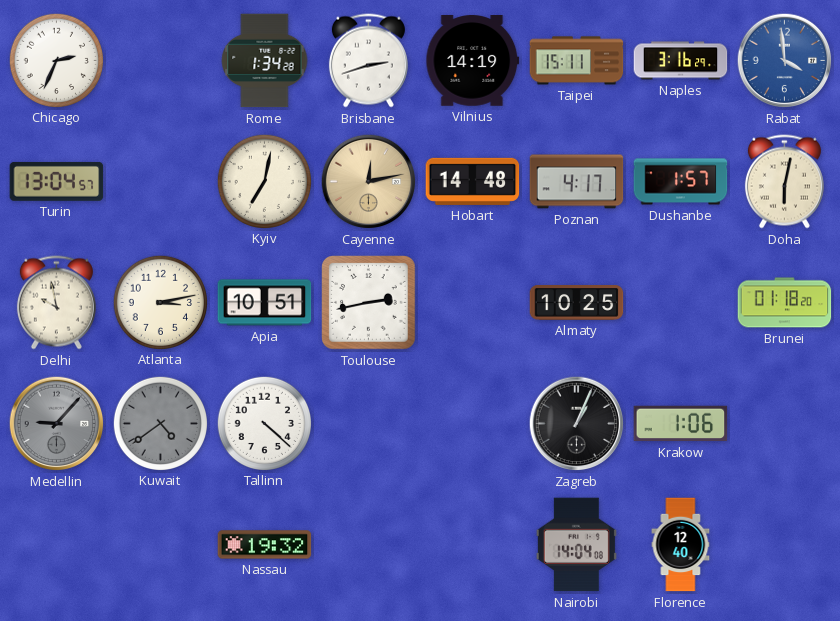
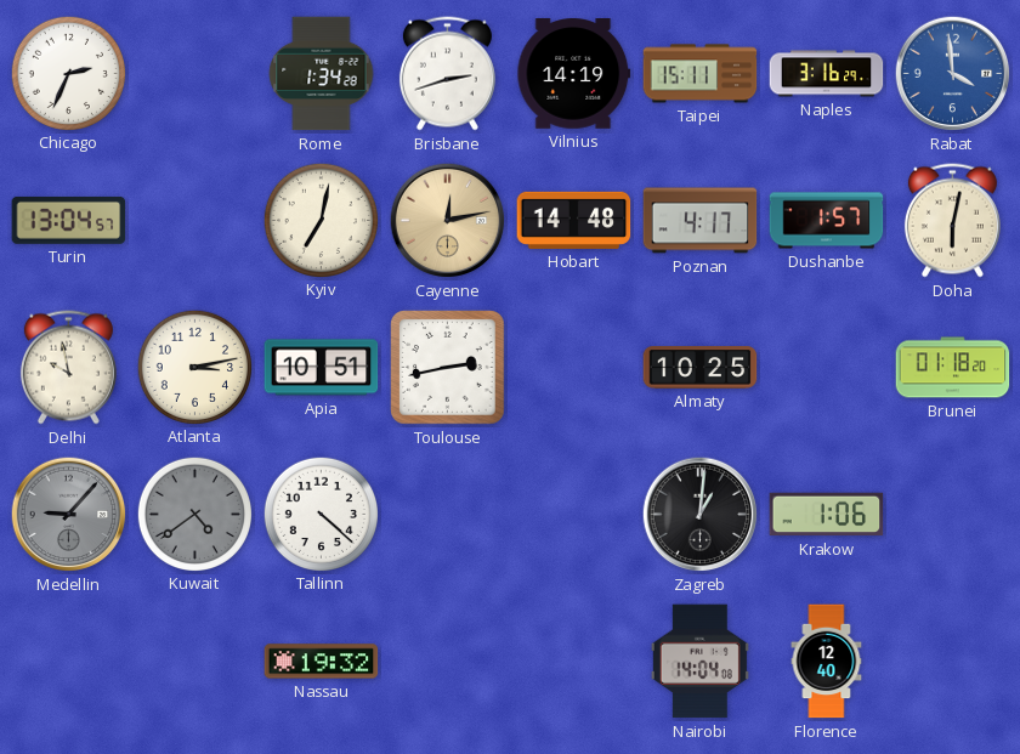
Zagreb: 1:04 -> 1:01
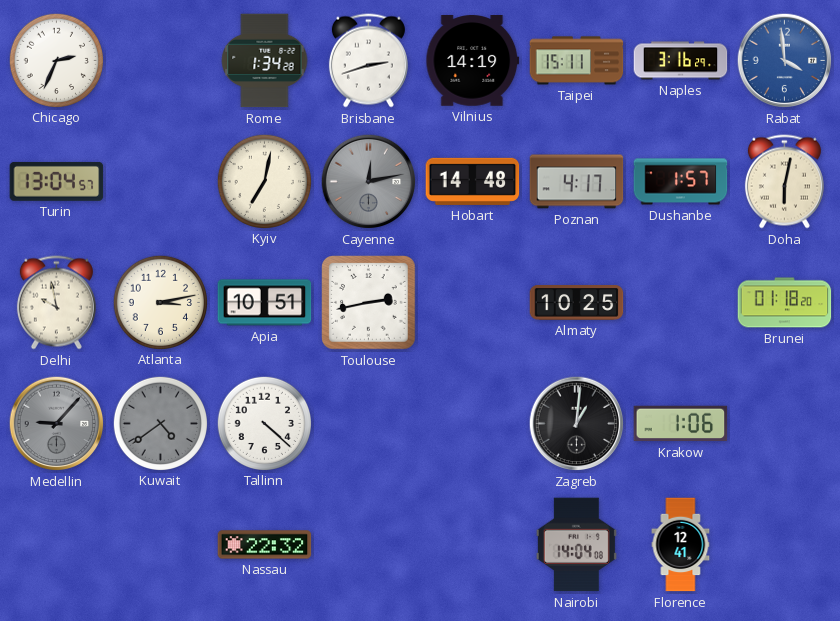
Cayenne dial: champagne -> grey
Nassau: 19:32 -> 22:32
Florence: 12:40 -> 12:41
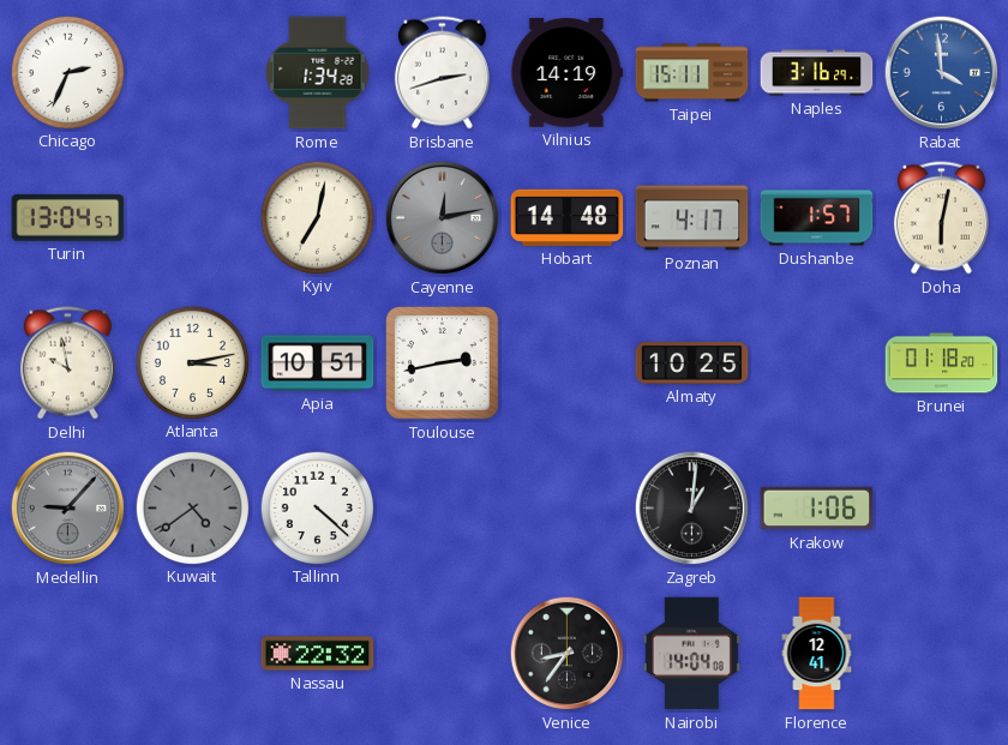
Venice: none -> 8:36
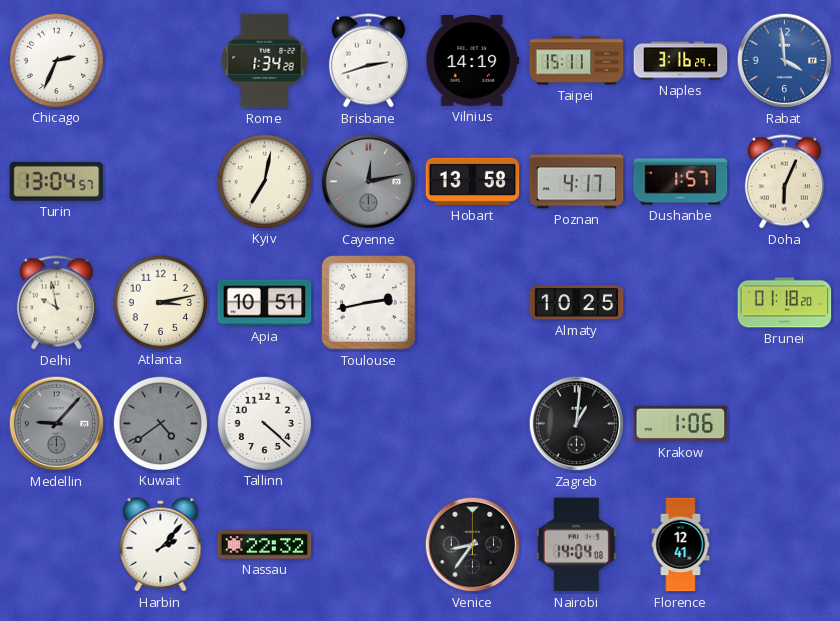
Hobart: 14:48 -> 13:58
Doha: 6:02 -> 6:04
Harbin: none -> 2:07
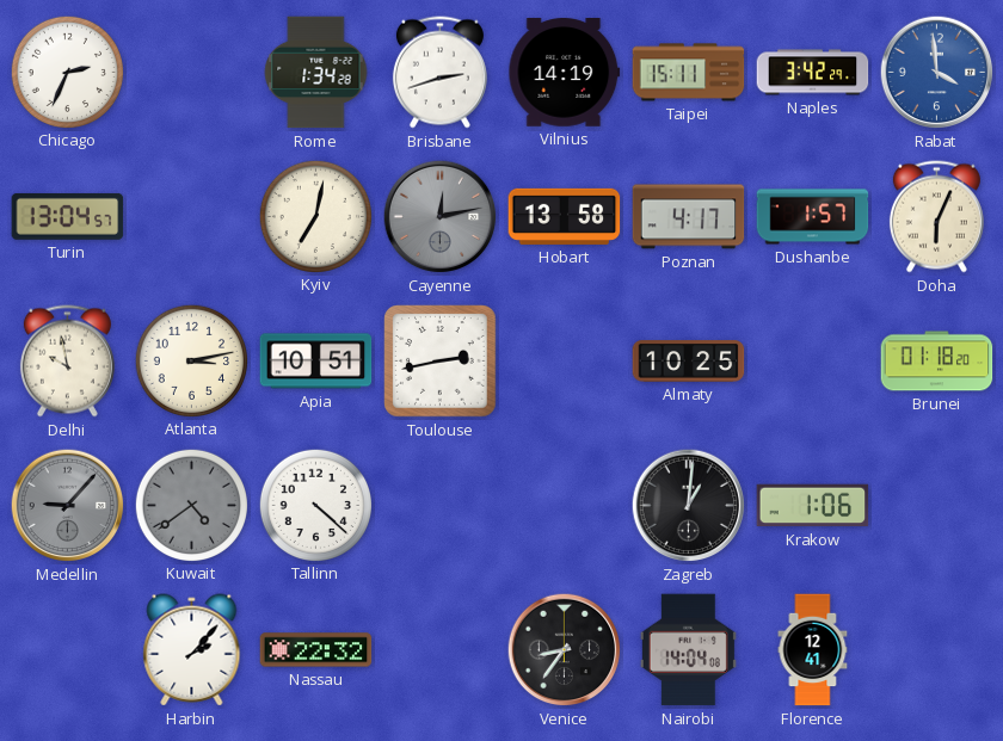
Naples: 3:16 -> 3:42
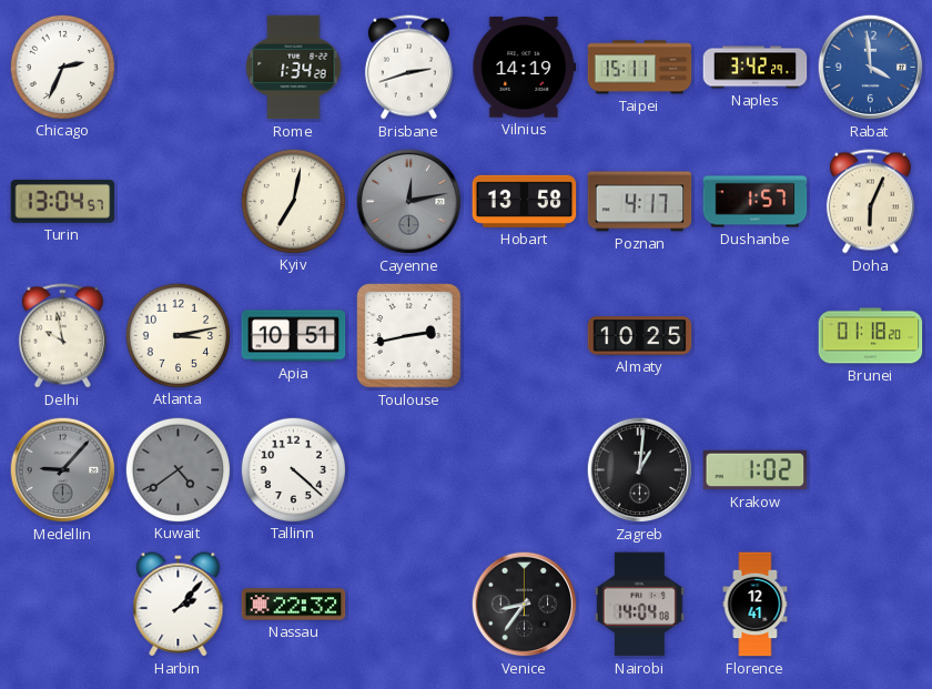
Krakow: 1:06 -> 1:02
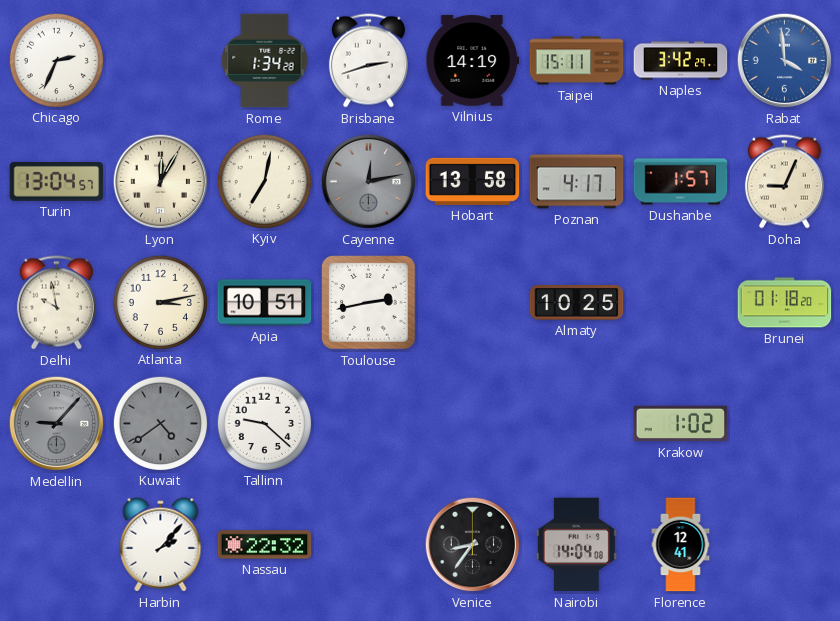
Lyon: none -> 12:05
Doha: 6:04 -> 9:04
Tallinn: 4:22 -> 9:22
Zagreb: 1:01 -> none
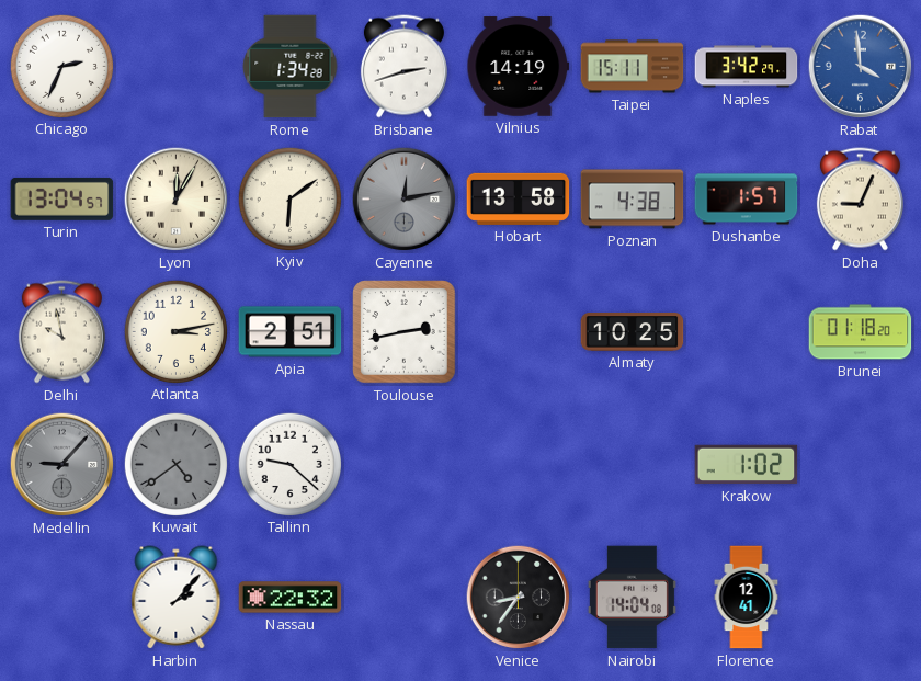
Kyiv: 7:02 -> 6:09
Poznan: 4:17 -> 4:38
Apia: 10:51 -> 2:51
